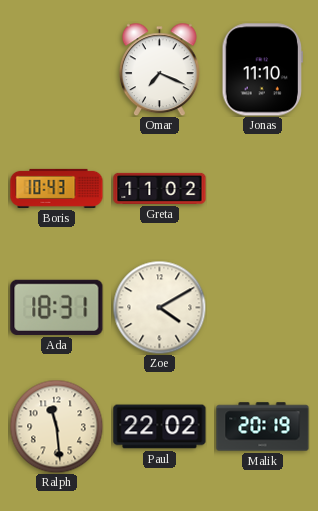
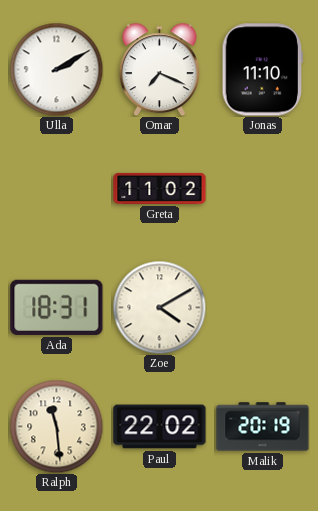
Ulla: none -> 2:10
Boris: 10:43 -> none
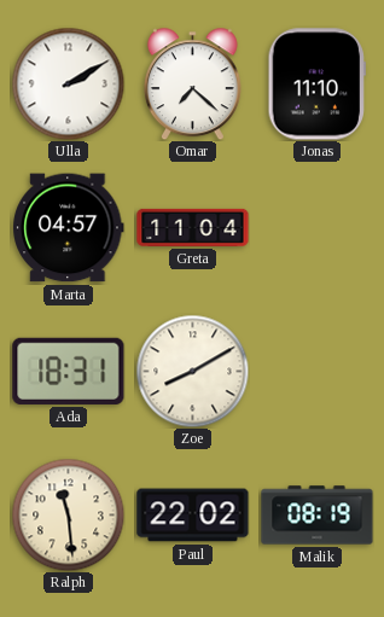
Omar: 7:19 -> 7:22
Marta: none -> 04:57
Greta: 11:02 -> 11:04
Zoe: 4:10 -> 8:10
Malik: 20:19 -> 08:19
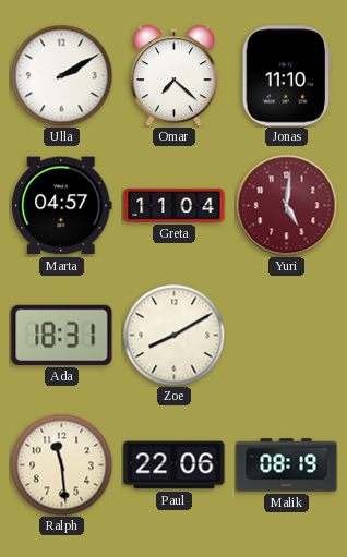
Yuri: none -> 5:01
Paul: 22:02 -> 22:06
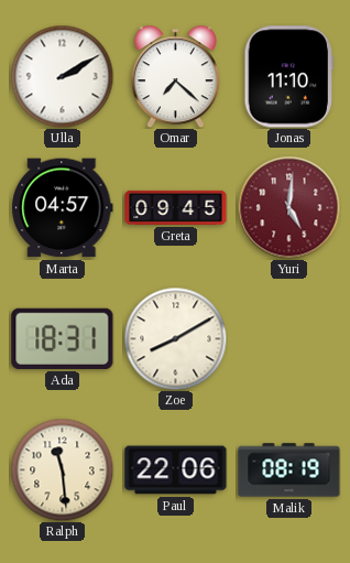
Greta: 11:04 -> 09:45
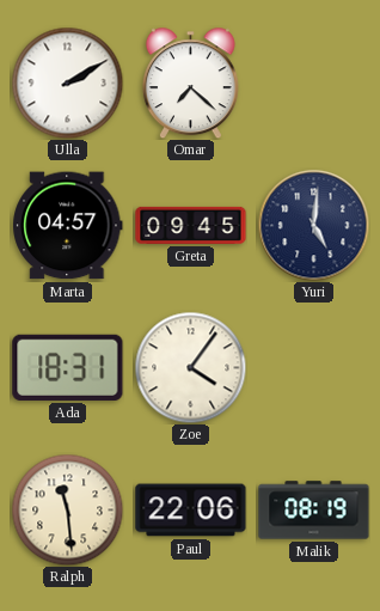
Jonas: 11:10 -> none
Yuri dial: burgundy -> navy
Zoe: 8:10 -> 4:06
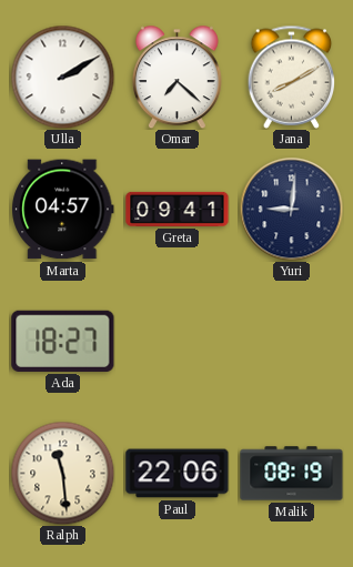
Jana: none -> 8:10
Greta: 09:45 -> 09:41
Yuri: 5:01 -> 9:01
Ada: 18:31 -> 18:27
Zoe: 4:06 -> none
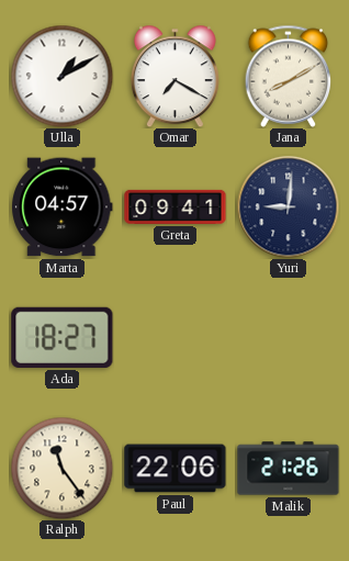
Ulla: 2:10 -> 1:10
Omar: 7:22 -> 7:20
Ralph: 11:29 -> 11:24
Malik: 08:19 -> 21:26
